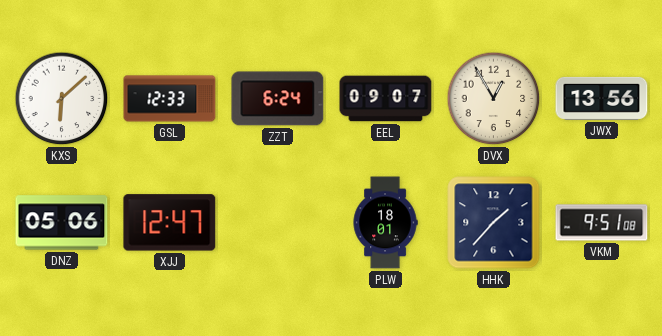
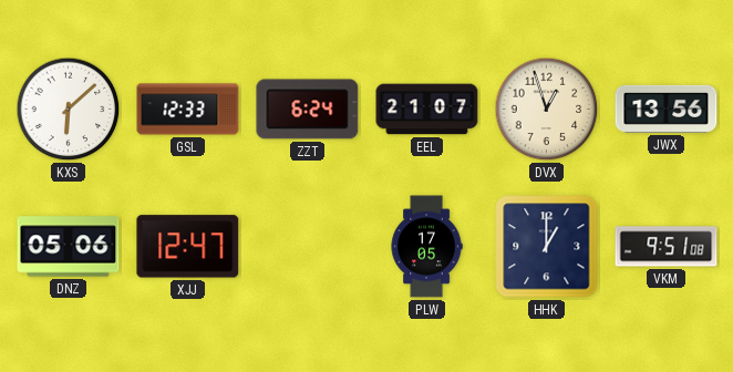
EEL: 09:07 -> 21:07
DVX: 12:55 -> 12:57
PLW: 18:01 -> 17:05
HHK: 1:37 -> 1:00
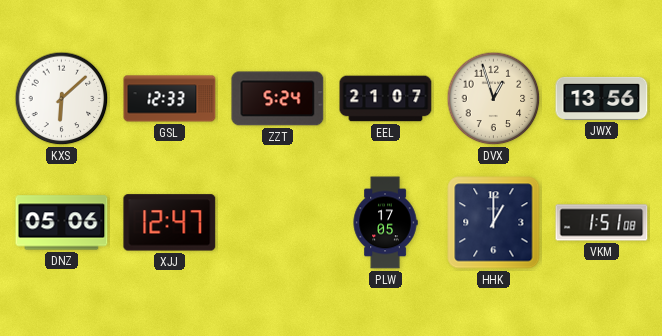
ZZT: 6:24 -> 5:24
VKM: 9:51 -> 1:51
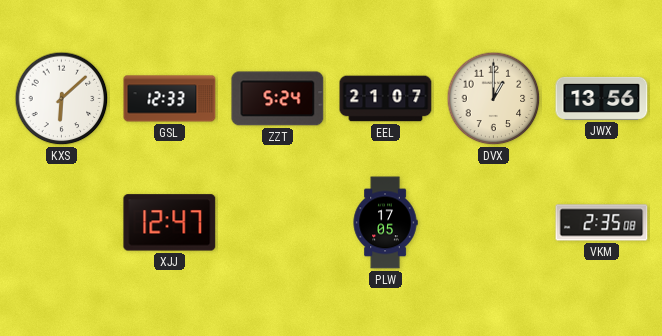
DVX: 12:57 -> 1:00
DNZ: 05:06 -> none
HHK: 1:00 -> none
VKM: 1:51 -> 2:35
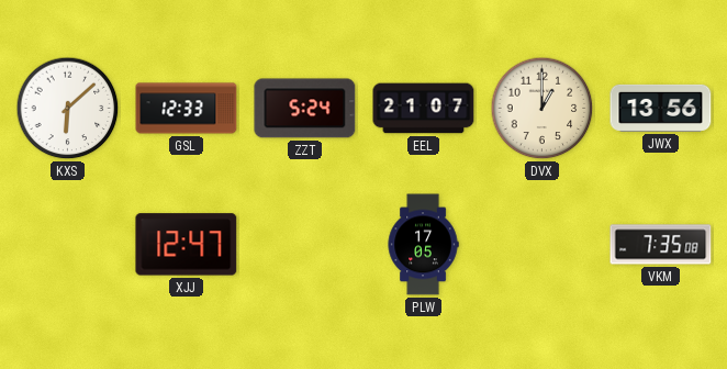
VKM: 2:35 -> 7:35
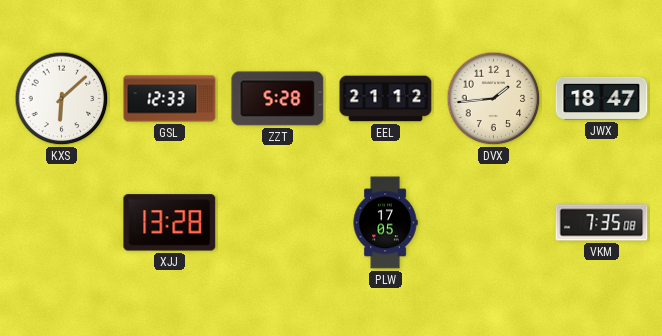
ZZT: 5:24 -> 5:28
EEL: 21:07 -> 21:12
DVX: 1:00 -> 1:44
JWX: 13:56 -> 18:47
XJJ: 12:47 -> 13:28
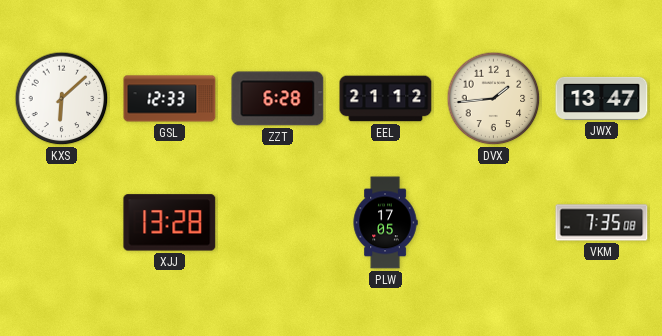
ZZT: 5:28 -> 6:28
JWX: 18:47 -> 13:47
